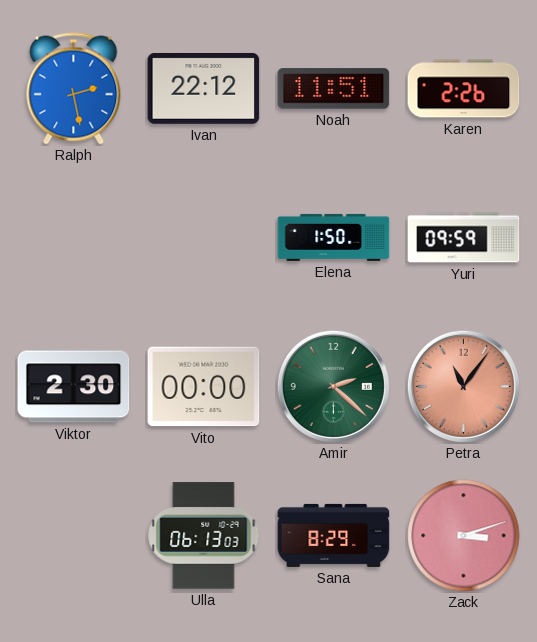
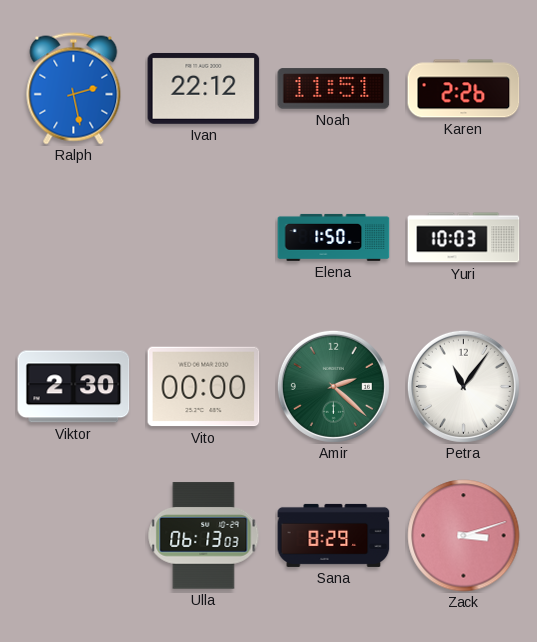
Yuri: 09:59 -> 10:03
Petra dial: salmon -> white
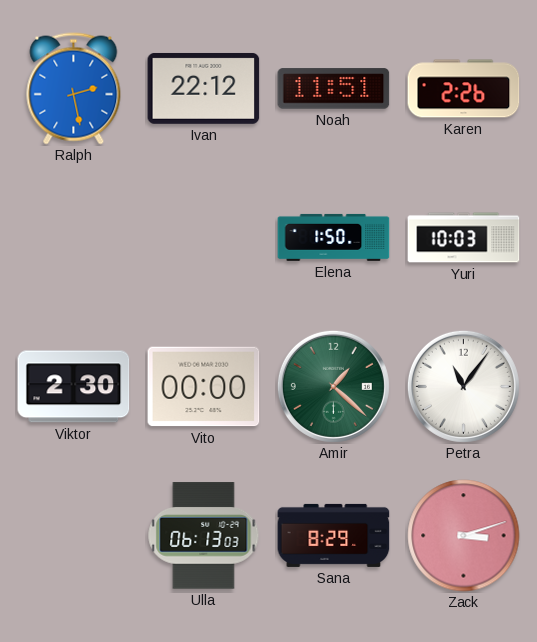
Amir: 2:22 -> 1:22
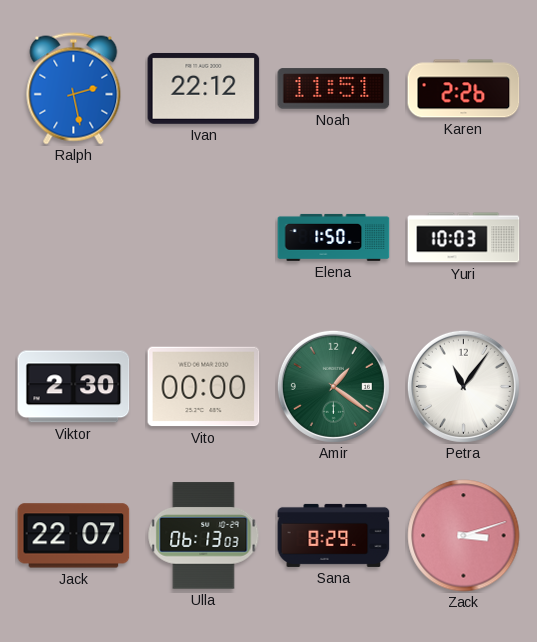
Amir: 1:22 -> 1:21
Jack: none -> 22:07
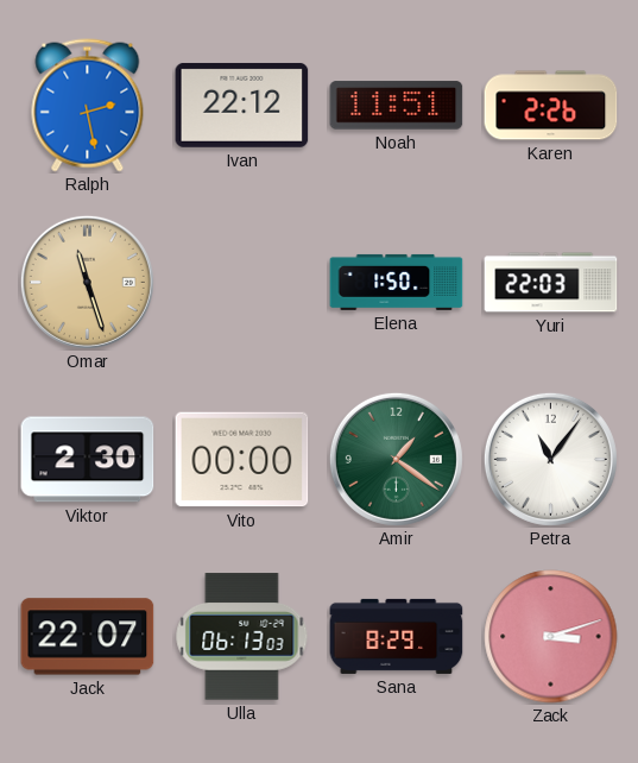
Omar: none -> 11:27
Yuri: 10:03 -> 22:03
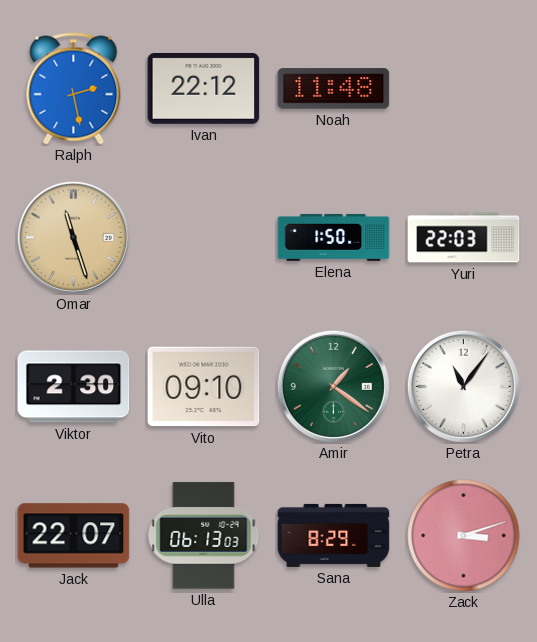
Noah: 11:51 -> 11:48
Karen: 2:26 -> none
Vito: 00:00 -> 09:10
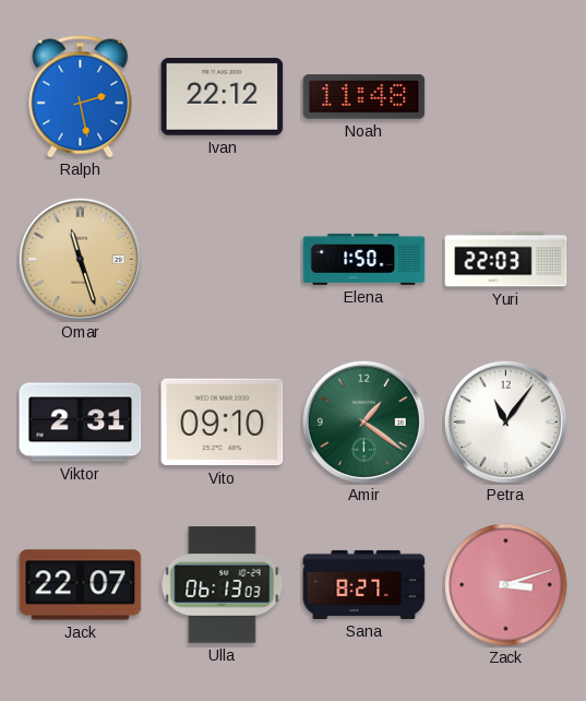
Viktor: 2:30 -> 2:31
Sana: 8:29 -> 8:27
